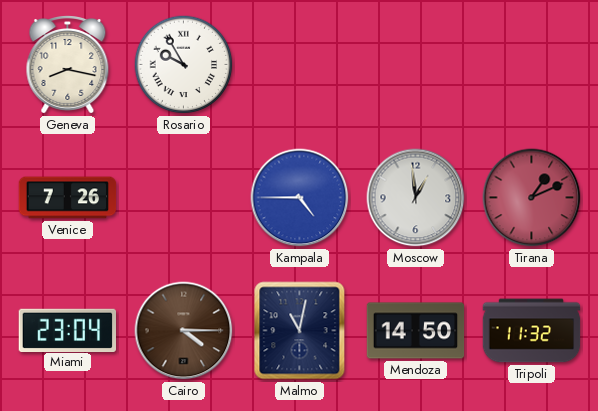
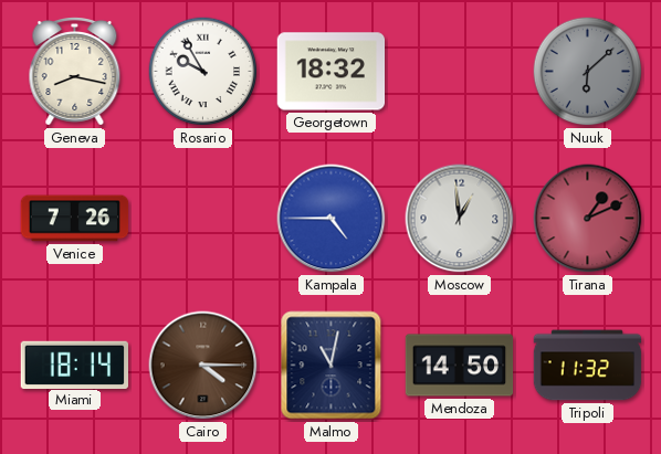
Georgetown: none -> 18:32
Nuuk: none -> 6:08
Miami: 23:04 -> 18:14
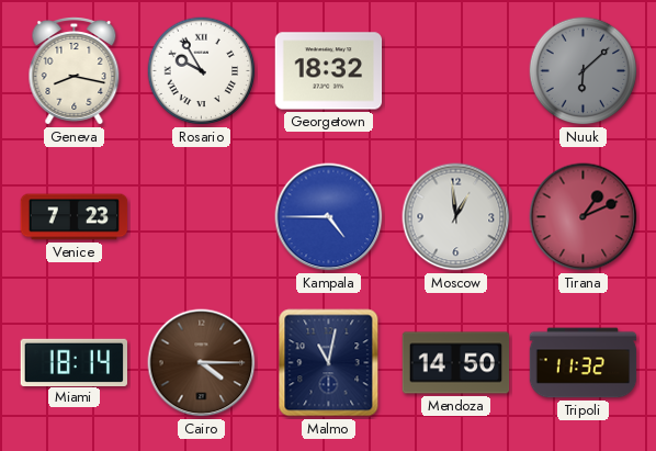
Venice: 7:26 -> 7:23
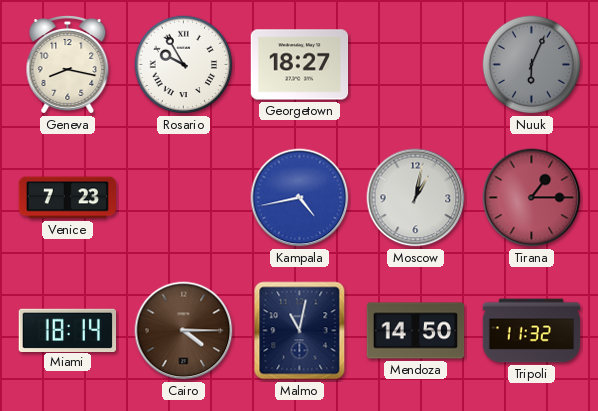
Georgetown: 18:32 -> 18:27
Nuuk: 6:08 -> 6:04
Kampala: 4:45 -> 4:43
Moscow: 12:59 -> 1:02
Tirana: 1:11 -> 1:15
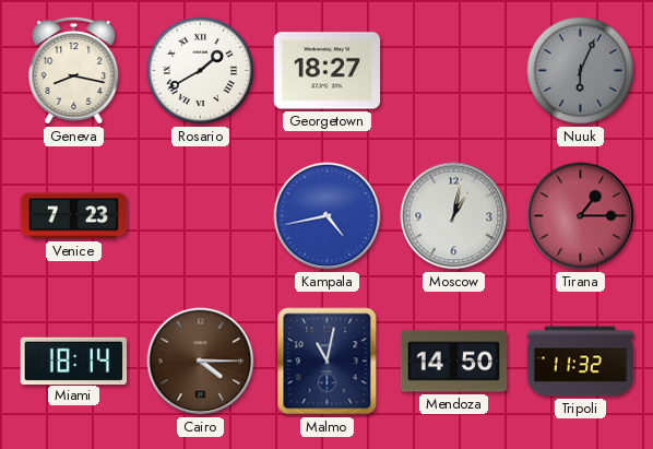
Rosario: 9:55 -> 1:40
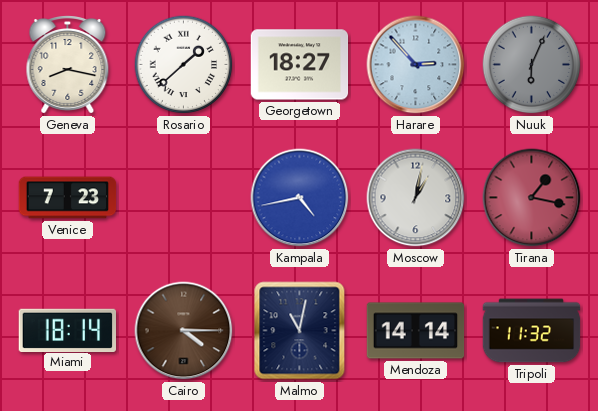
Rosario: 1:40 -> 1:38
Harare: none -> 2:53
Tirana: 1:15 -> 1:17
Mendoza: 14:50 -> 14:14
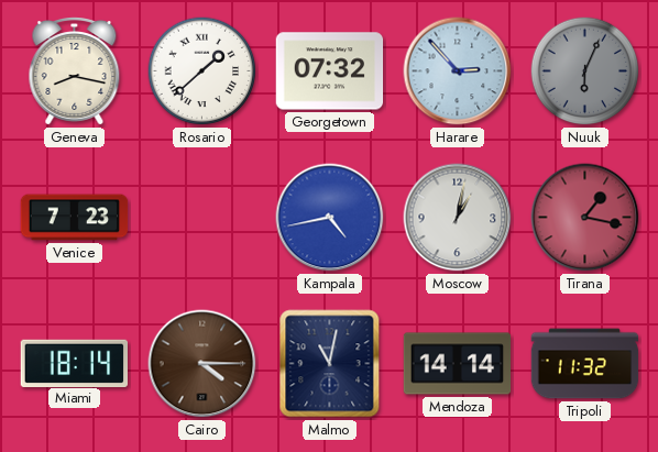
Georgetown: 18:27 -> 07:32
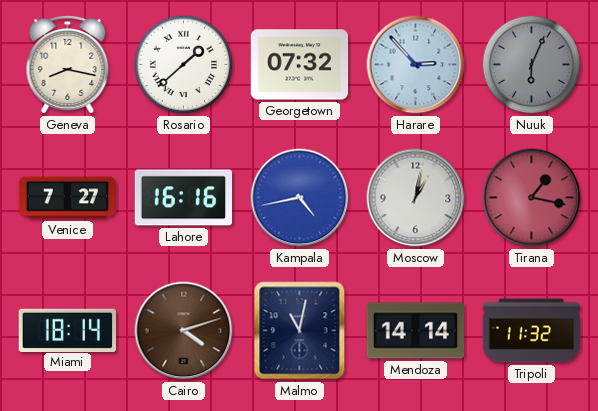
Venice: 7:23 -> 7:27
Lahore: none -> 16:16
Cairo: 4:15 -> 4:12
